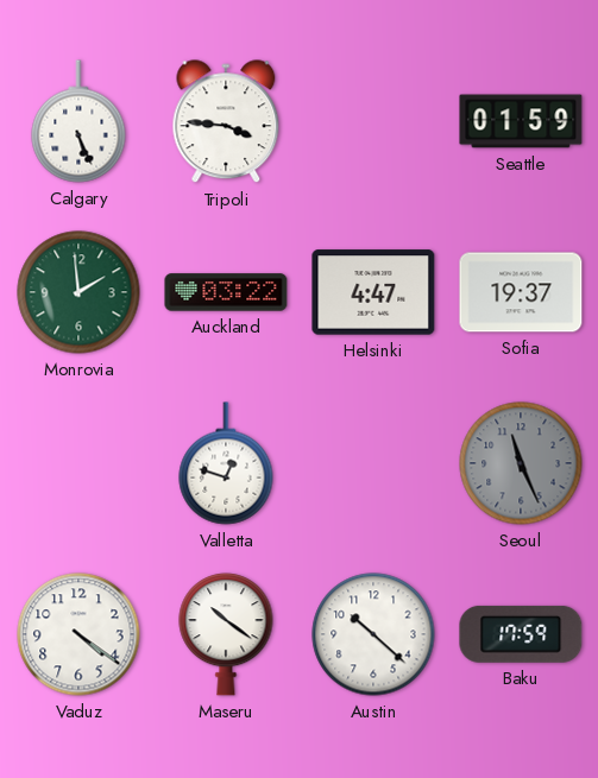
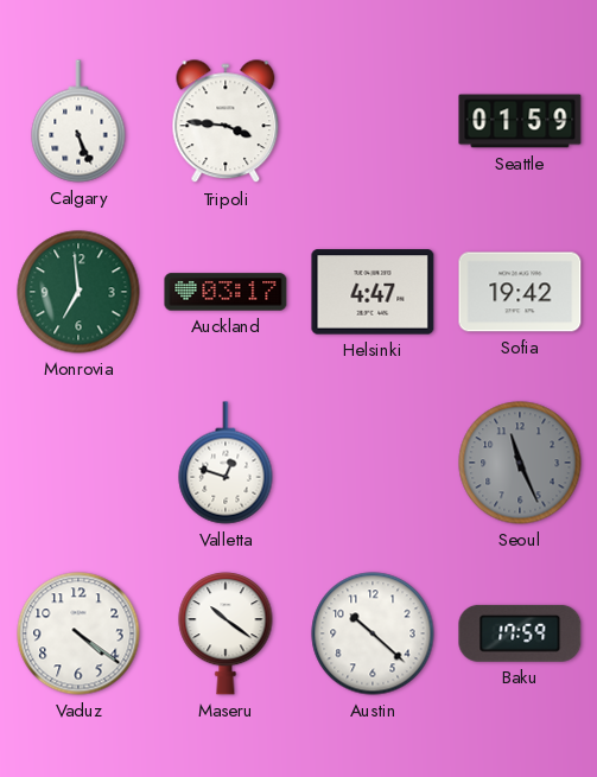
Monrovia: 1:59 -> 6:59
Auckland: 03:22 -> 03:17
Sofia: 19:37 -> 19:42
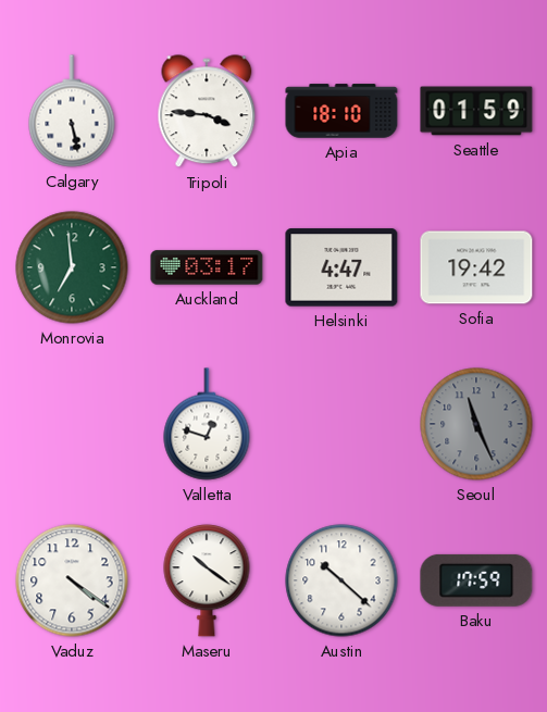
Calgary: 5:26 -> 5:28
Apia: none -> 18:10
